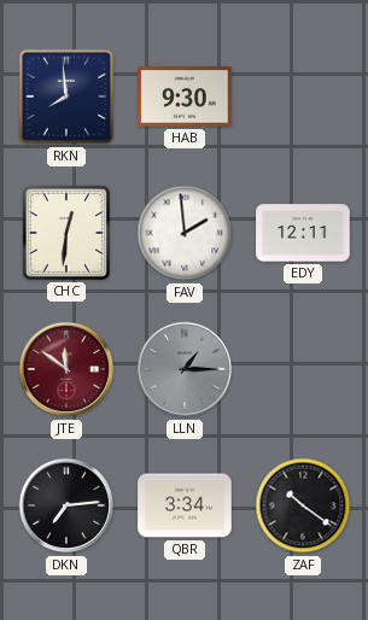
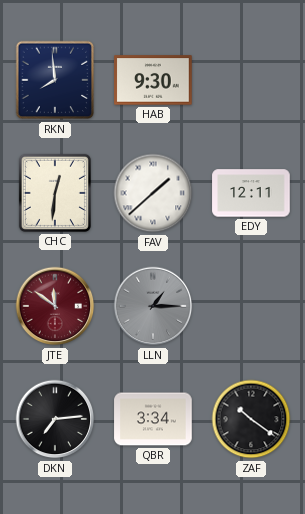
FAV: 1:59 -> 1:38
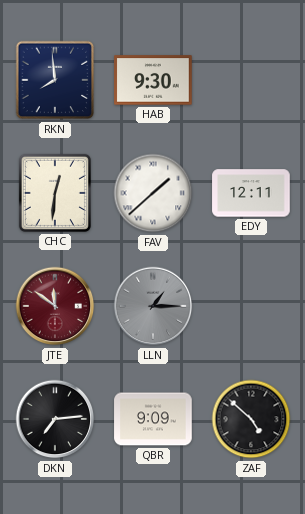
QBR: 3:34 -> 9:09
ZAF: 10:21 -> 4:52
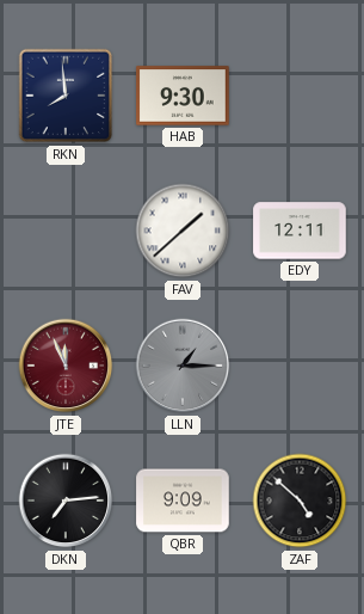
CHC: 12:31 -> none
JTE: 11:51 -> 11:56
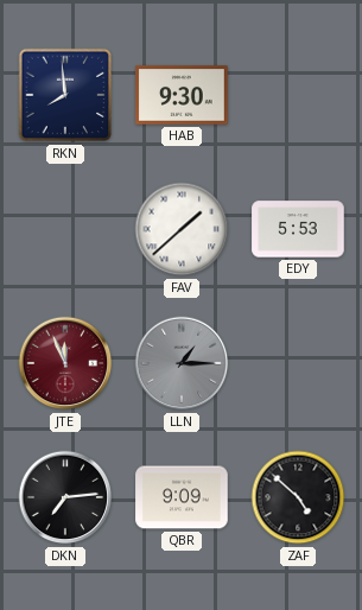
EDY: 12:11 -> 5:53
